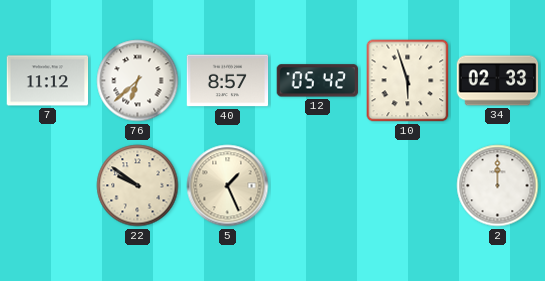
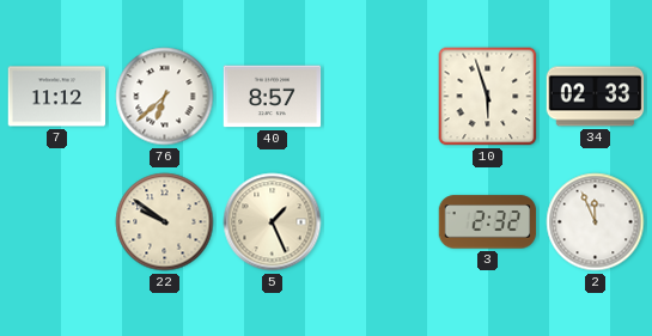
12: 05:42 -> none
3: none -> 2:32
2: 12:00 -> 11:56
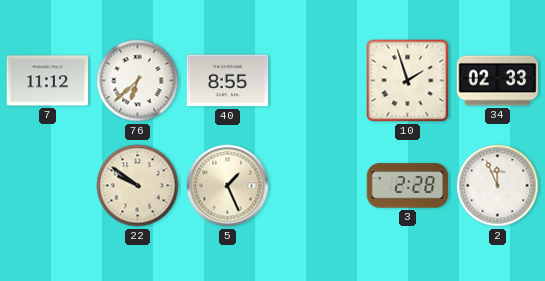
40: 8:57 -> 8:55
10: 5:57 -> 1:57
3: 2:32 -> 2:28
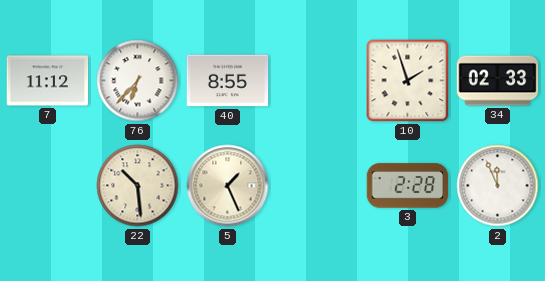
76: 6:38 -> 6:37
22: 9:51 -> 10:29
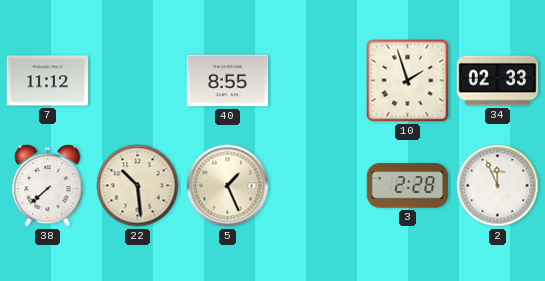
76: 6:37 -> none
38: none -> 7:38
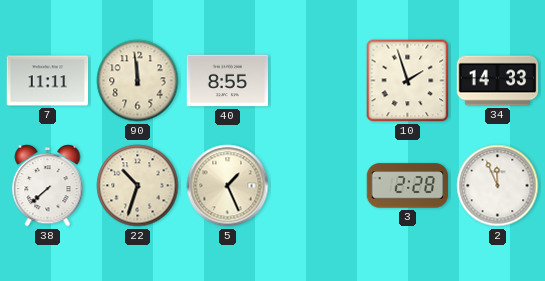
7: 11:12 -> 11:11
90: none -> 11:59
34: 02:33 -> 14:33
22: 10:29 -> 10:33
